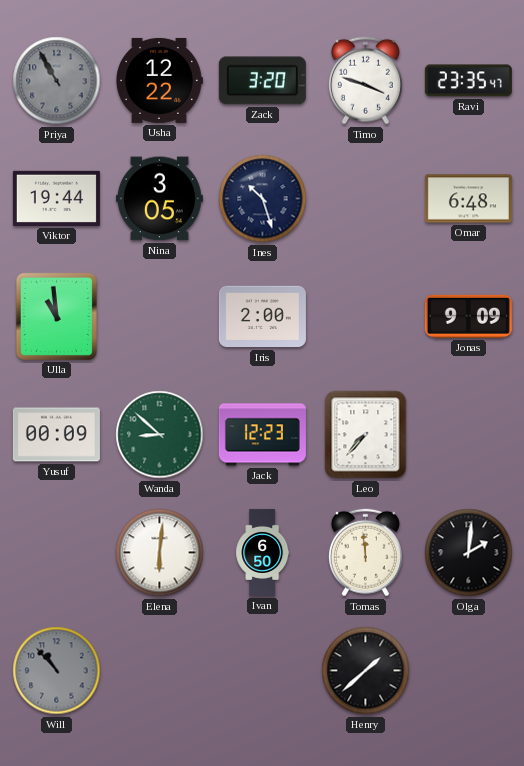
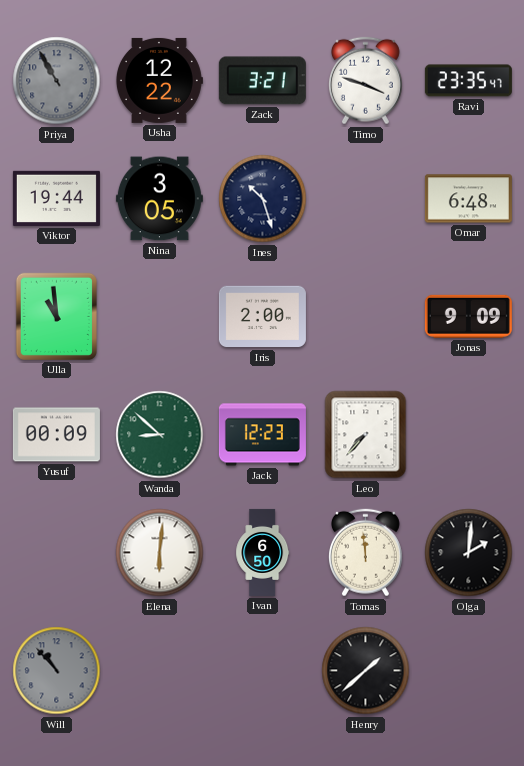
Zack: 3:20 -> 3:21
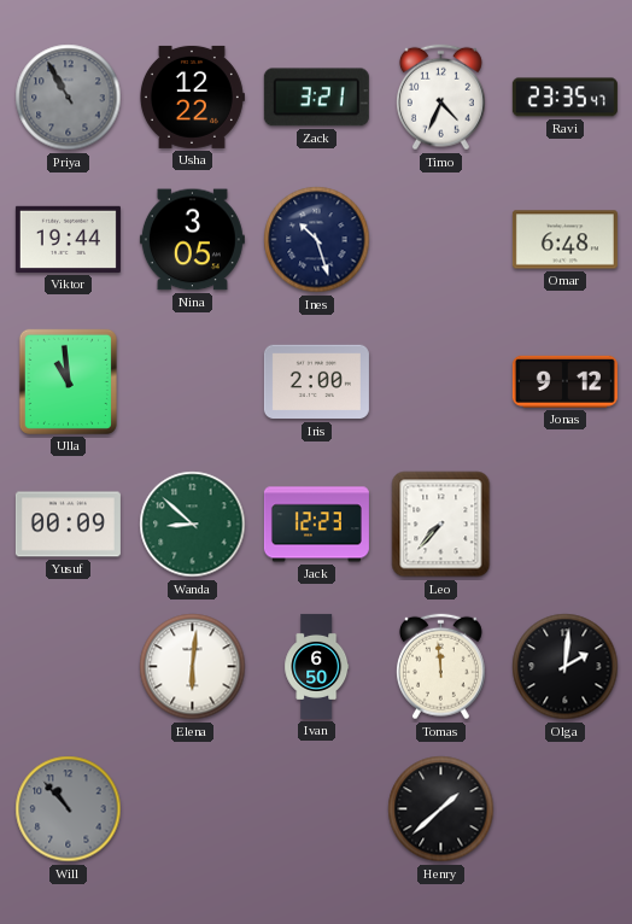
Timo: 3:48 -> 4:34
Jonas: 9:09 -> 9:12
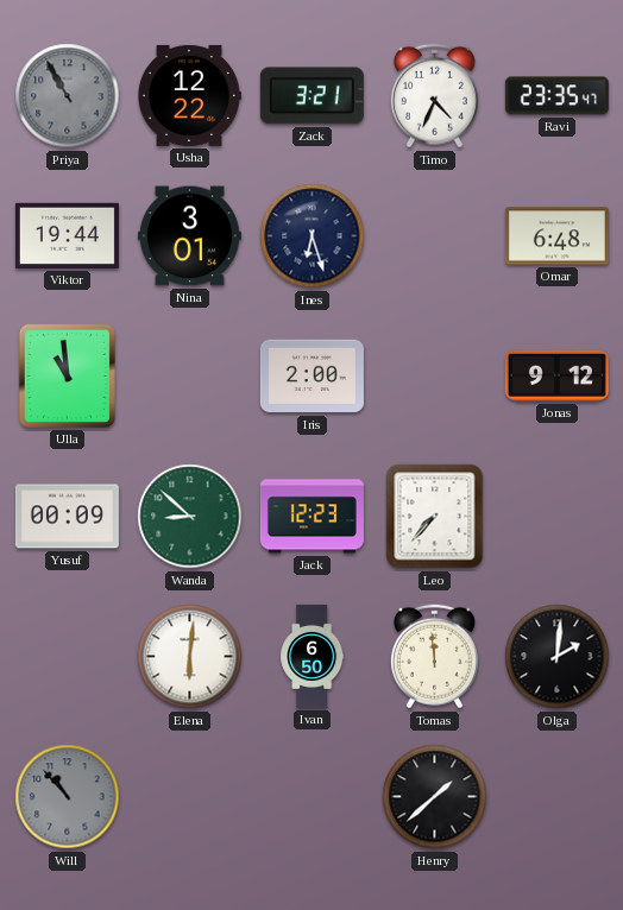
Nina: 3:05 -> 3:01
Ines: 10:27 -> 6:27
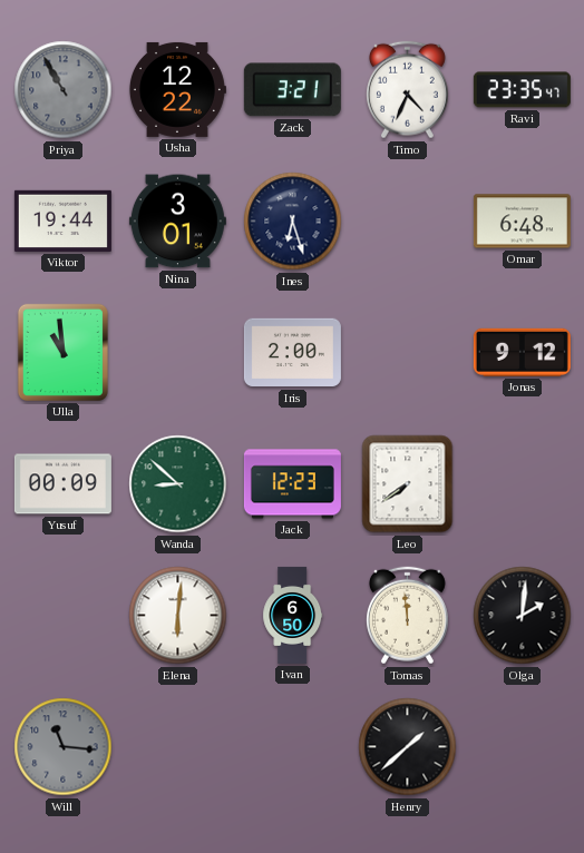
Leo: 7:37 -> 7:39
Will: 10:53 -> 11:16
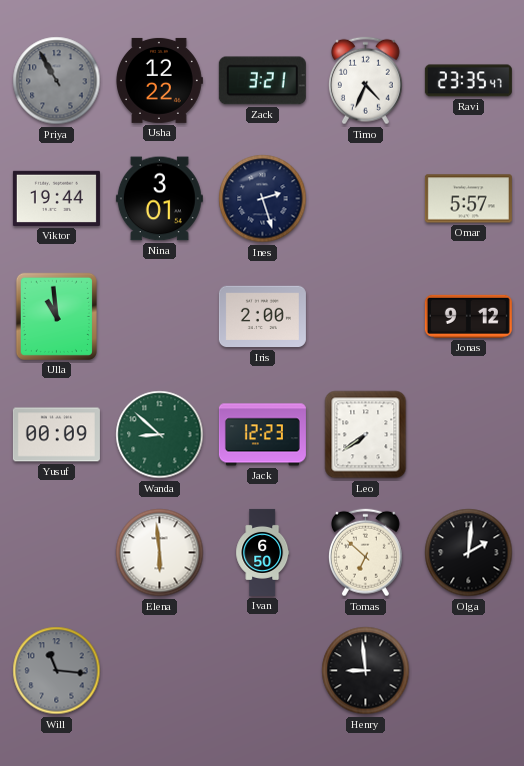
Ines: 6:27 -> 2:27
Omar: 6:48 -> 5:57
Elena: 6:01 -> 5:59
Tomas: 11:59 -> 6:52
Henry: 1:38 -> 8:59
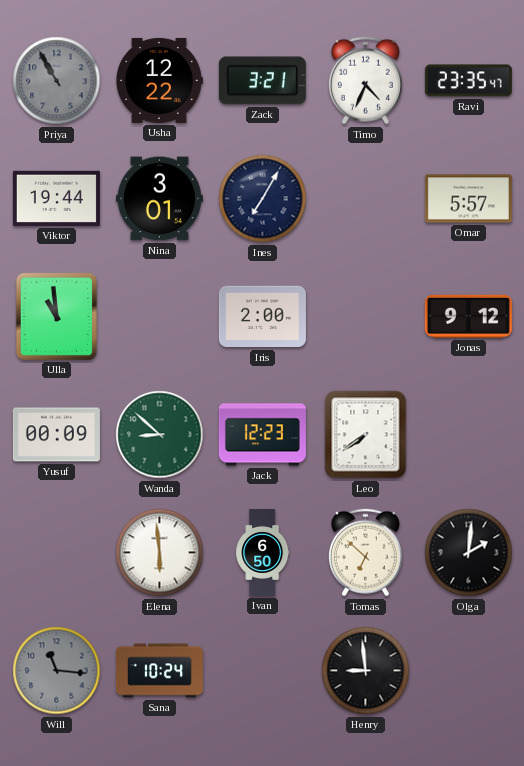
Ines: 2:27 -> 7:05
Sana: none -> 10:24
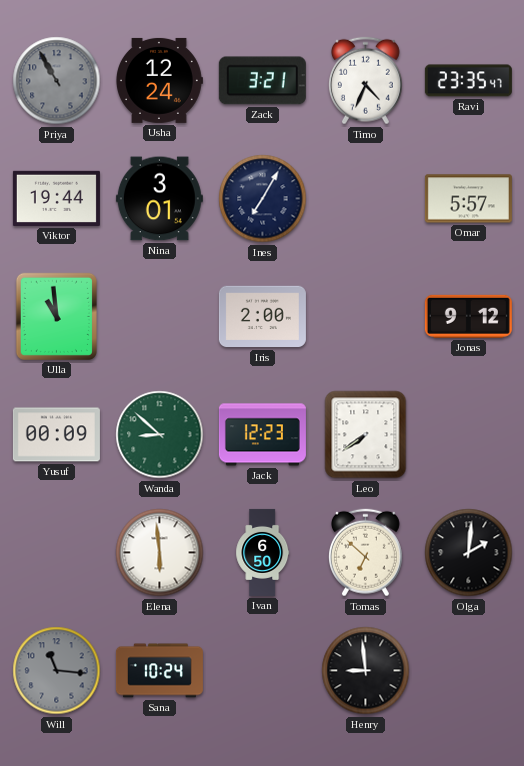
Usha: 12:22 -> 12:24
